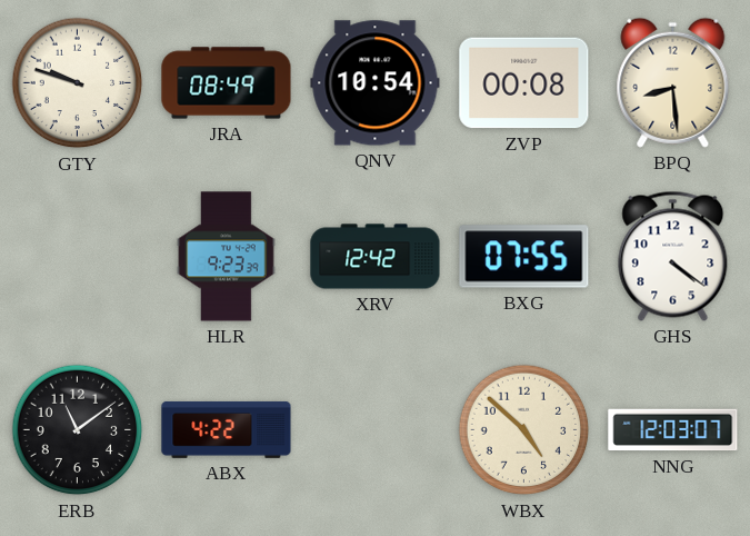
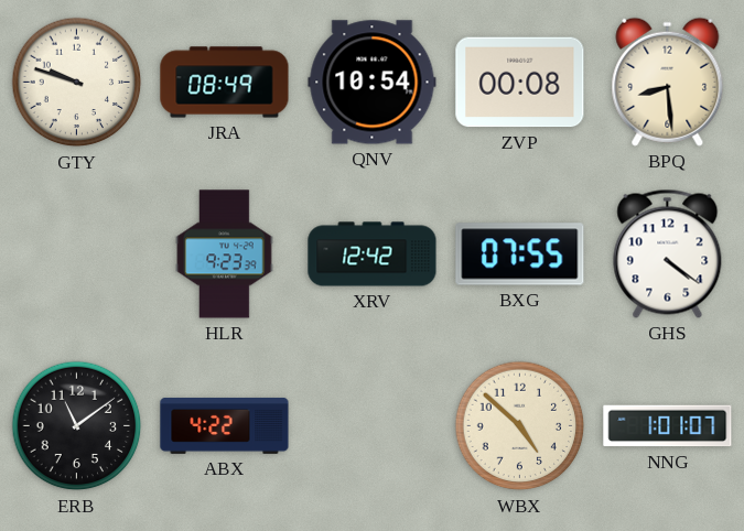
NNG: 12:03 -> 1:01
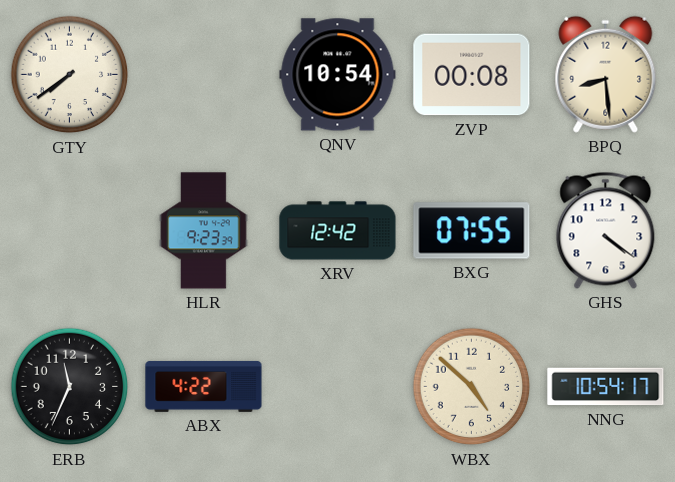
GTY: 9:48 -> 7:39
JRA: 08:49 -> none
ERB: 11:09 -> 11:34
NNG: 1:01 -> 10:54
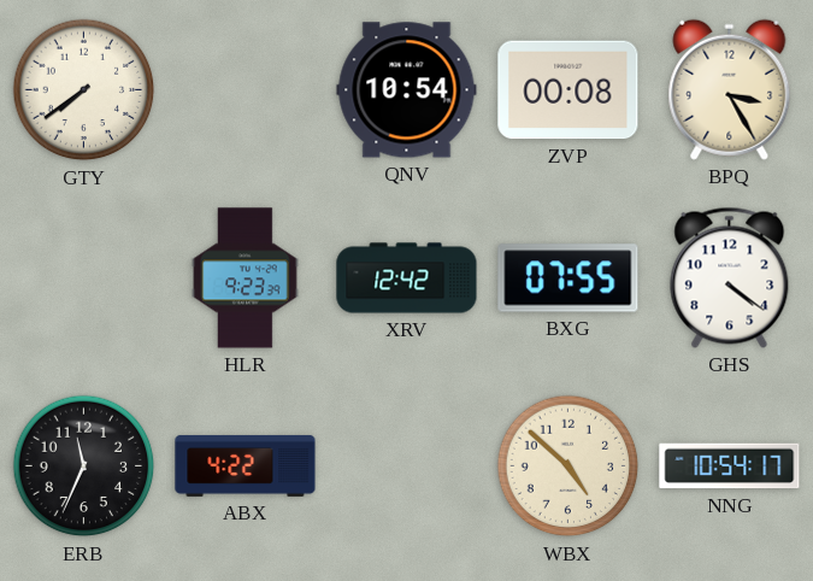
BPQ: 8:29 -> 3:25
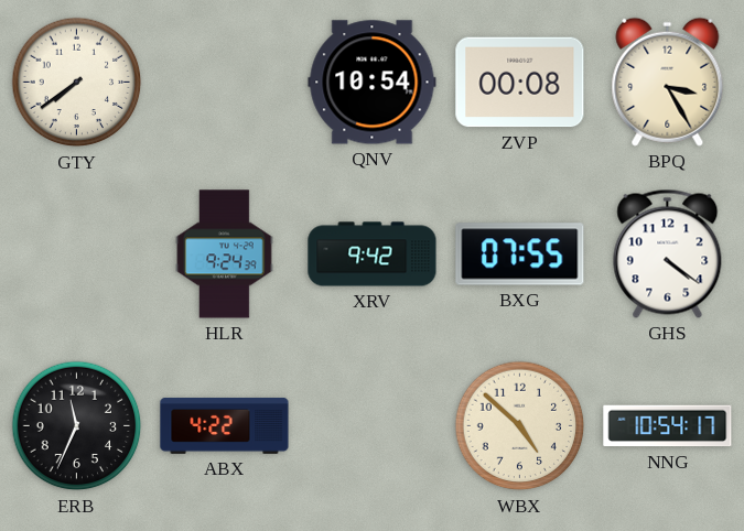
HLR: 9:23 -> 9:24
XRV: 12:42 -> 9:42
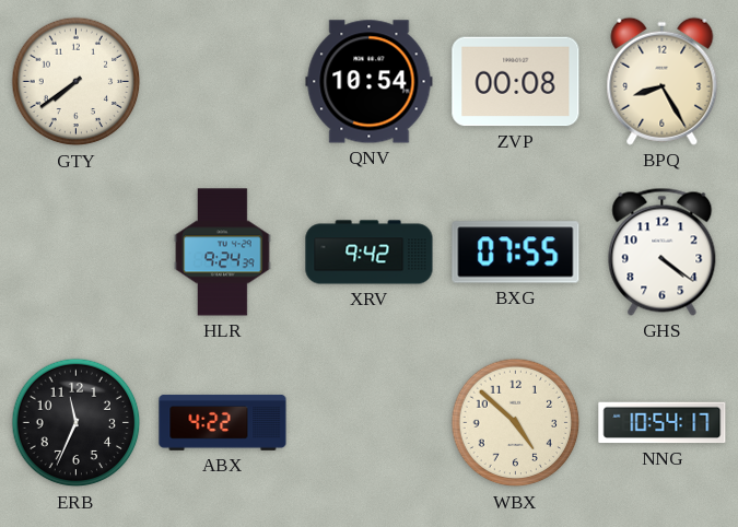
BPQ: 3:25 -> 8:25
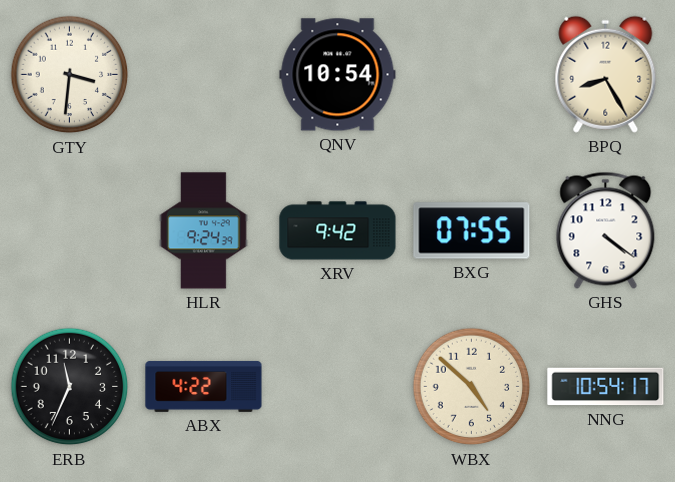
GTY: 7:39 -> 3:31
ZVP: 00:08 -> none
